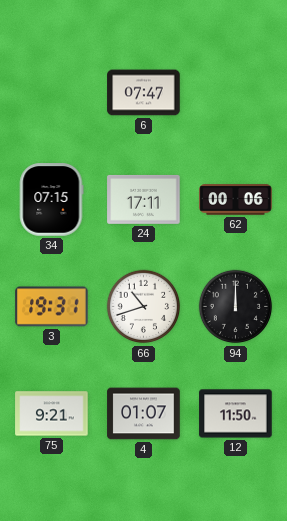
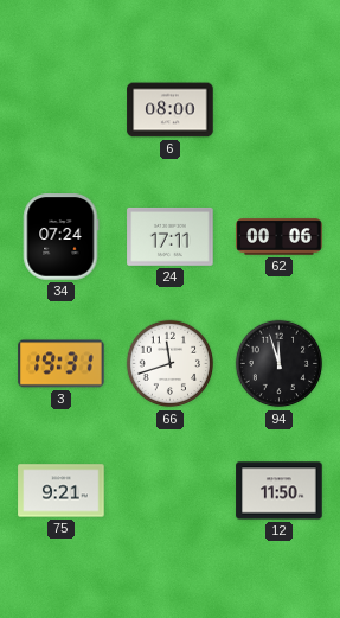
6: 07:47 -> 08:00
34: 07:15 -> 07:24
66: 10:42 -> 11:42
94: 12:00 -> 11:57
4: 01:07 -> none
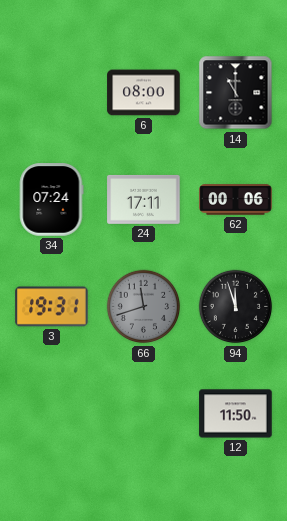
14: none -> 11:00
66 dial: white -> grey
75: 9:21 -> none
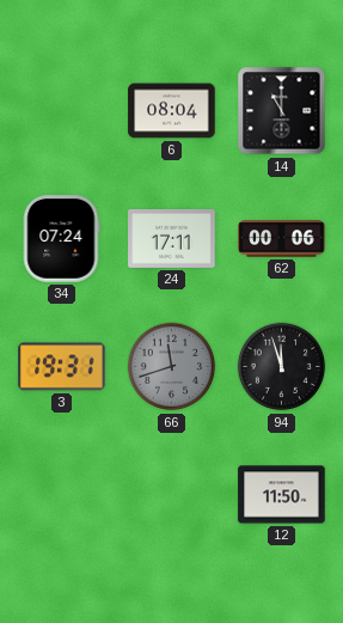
6: 08:00 -> 08:04
